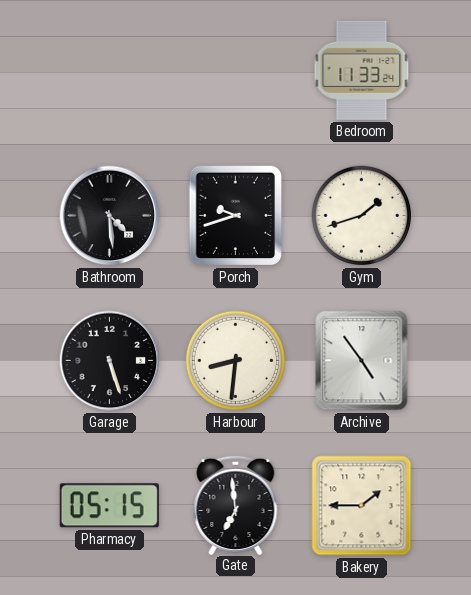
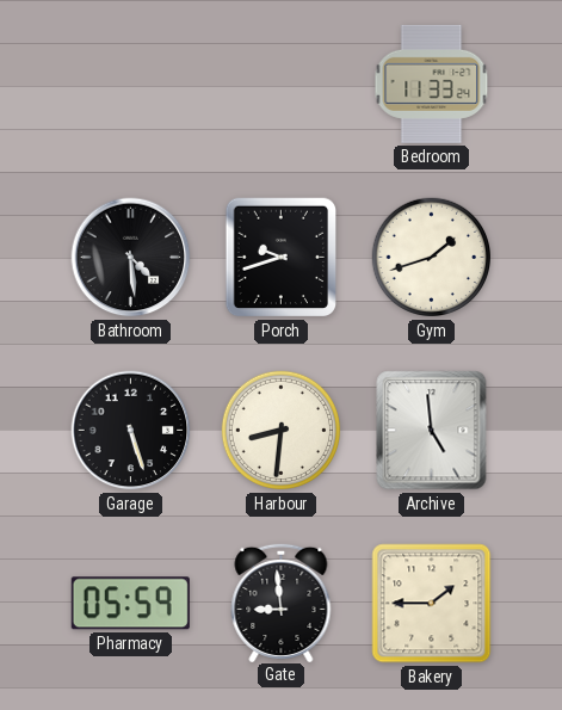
Archive: 4:54 -> 4:59
Pharmacy: 05:15 -> 05:59
Gate: 6:59 -> 8:59
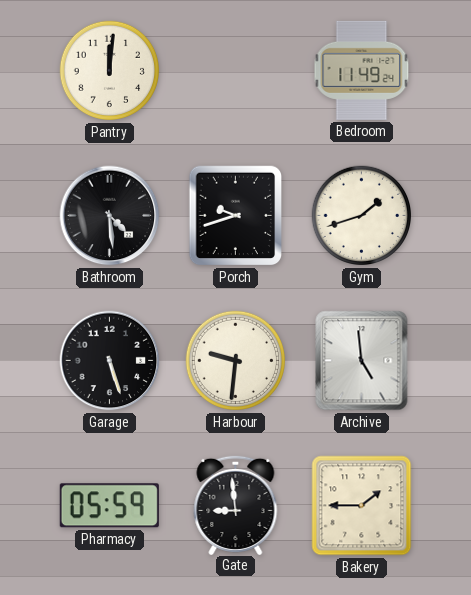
Pantry: none -> 12:01
Bedroom: 11:33 -> 11:49
Harbour: 8:31 -> 9:31
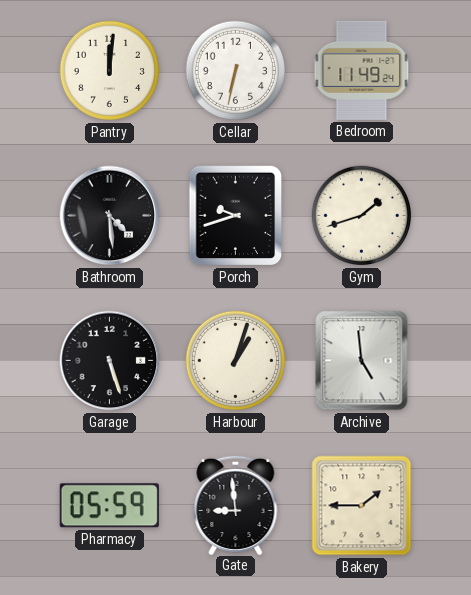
Cellar: none -> 6:32
Harbour: 9:31 -> 1:03
